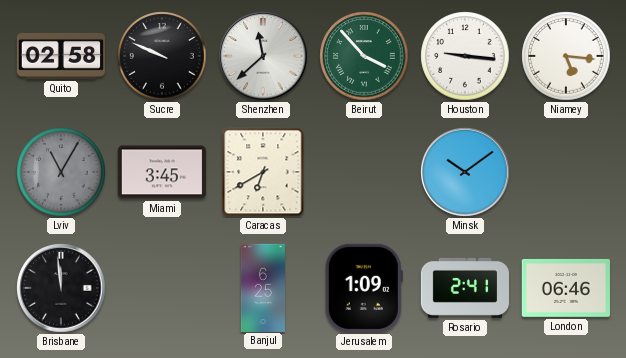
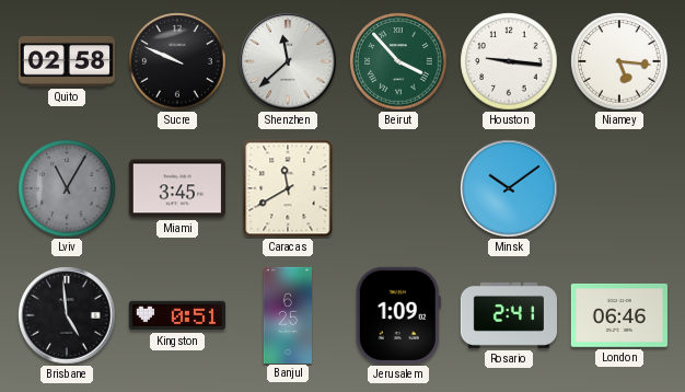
Caracas: 6:40 -> 11:40
Brisbane: 11:59 -> 4:59
Kingston: none -> 0:51
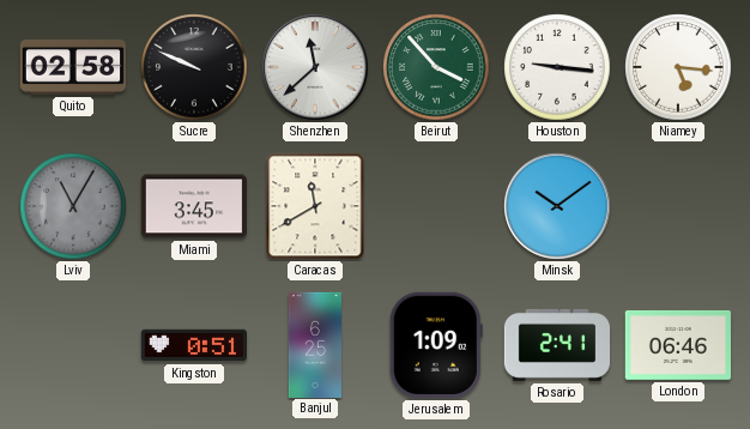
Brisbane: 4:59 -> none
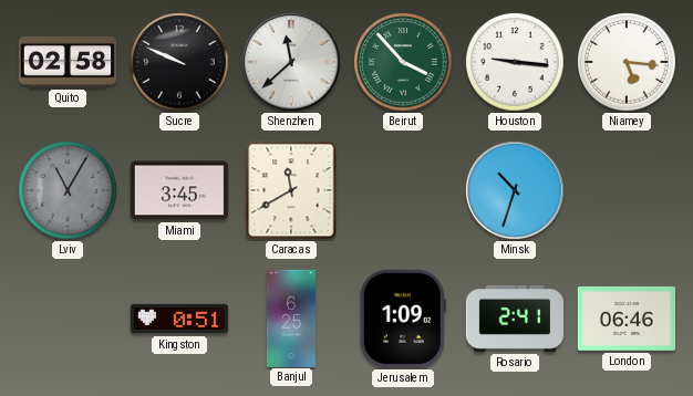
Minsk: 10:09 -> 10:33
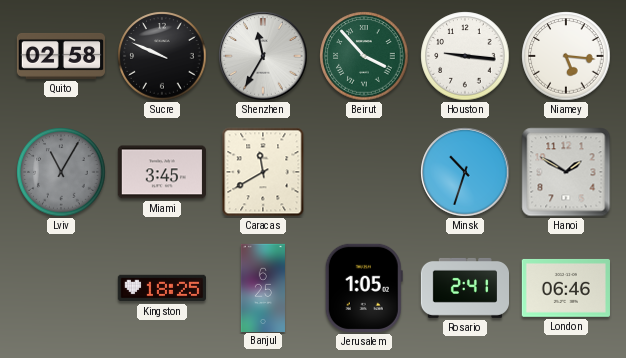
Shenzhen: 11:38 -> 11:35
Hanoi: none -> 1:50
Kingston: 0:51 -> 18:25
Jerusalem: 1:09 -> 1:05
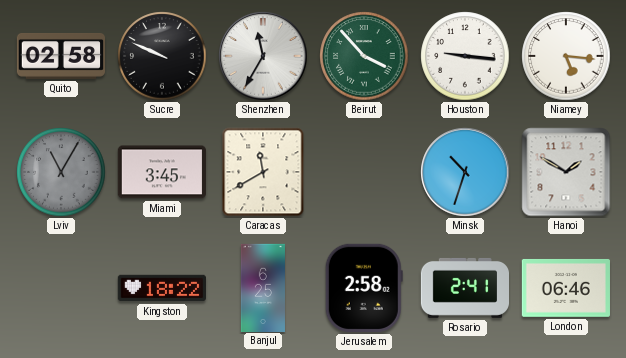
Kingston: 18:25 -> 18:22
Jerusalem: 1:05 -> 2:58
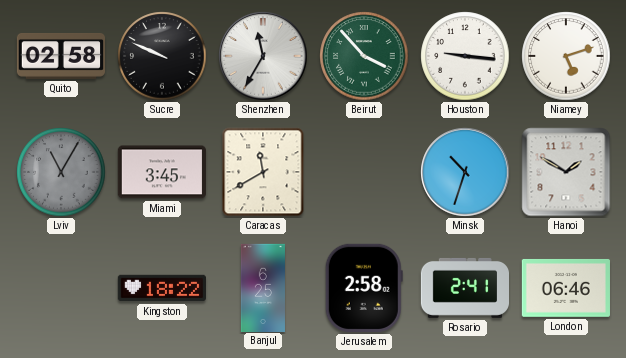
Niamey: 5:16 -> 5:12
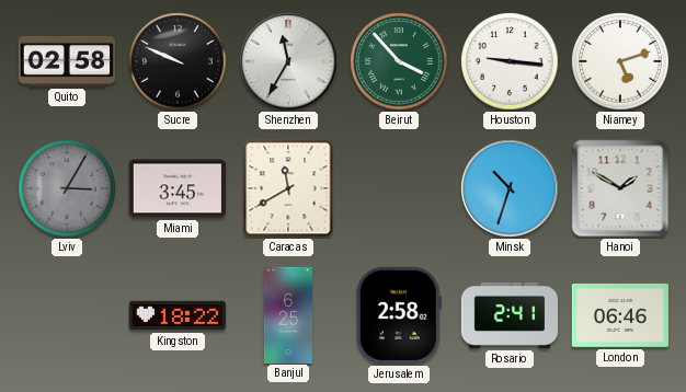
Lviv: 11:05 -> 3:05
